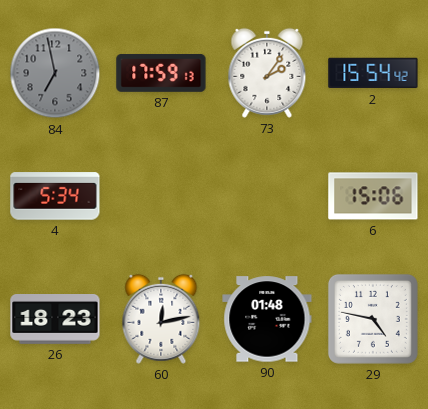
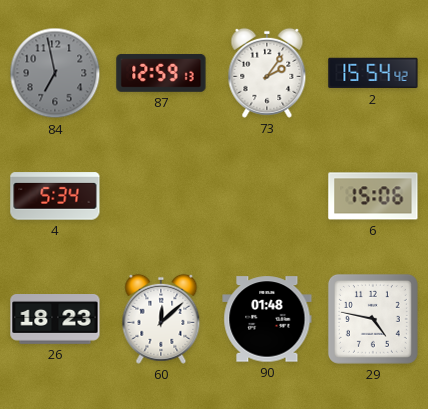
87: 17:59 -> 12:59
60: 12:13 -> 12:08
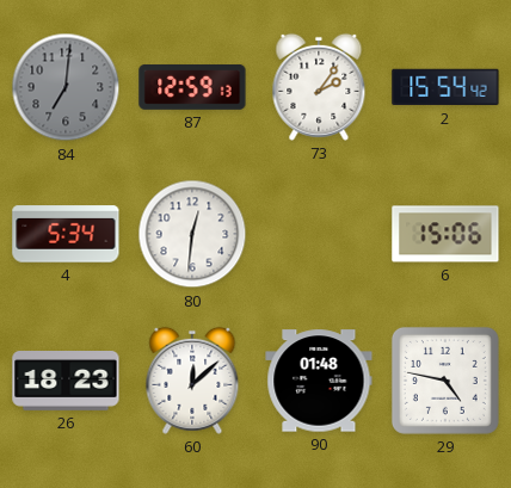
84: 6:58 -> 7:01
80: none -> 12:31
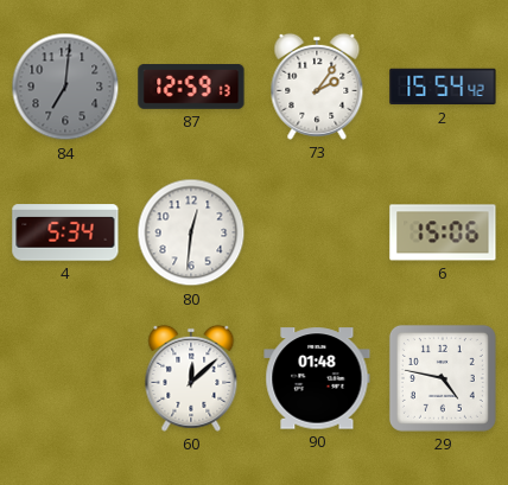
26: 18:23 -> none
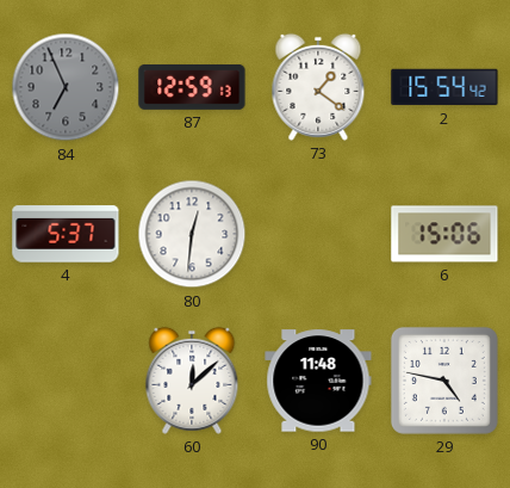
84: 7:01 -> 6:56
73: 2:06 -> 1:21
4: 5:34 -> 5:37
90: 01:48 -> 11:48
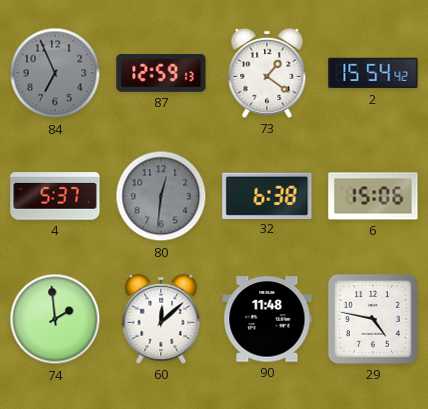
80 dial: white -> grey
32: none -> 6:38
74: none -> 1:59
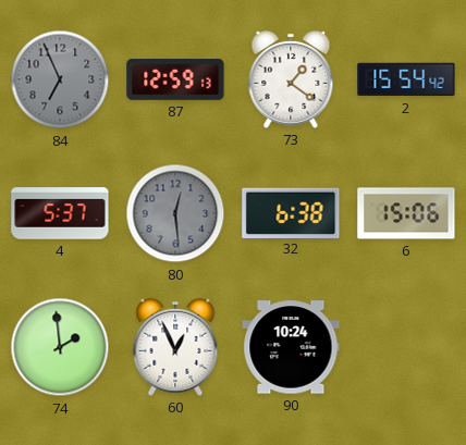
80: 12:31 -> 12:29
60: 12:08 -> 12:56
90: 11:48 -> 10:24
29: 4:47 -> none
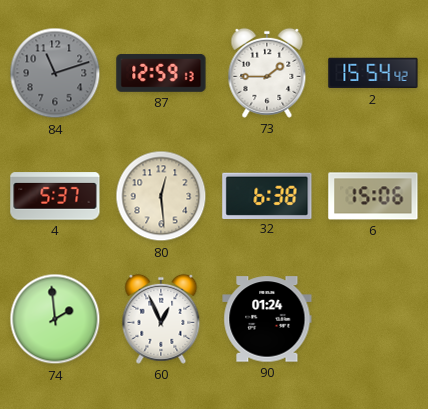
84: 6:56 -> 11:12
73: 1:21 -> 1:45
80 dial: grey -> cream
90: 10:24 -> 01:24
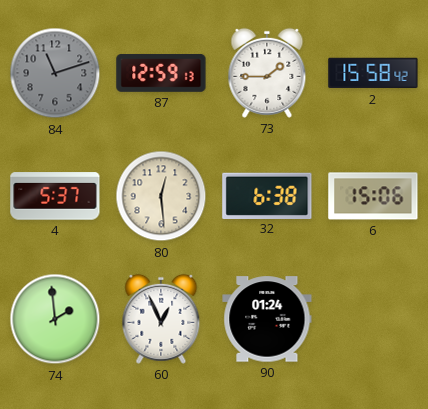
2: 15:54 -> 15:58
